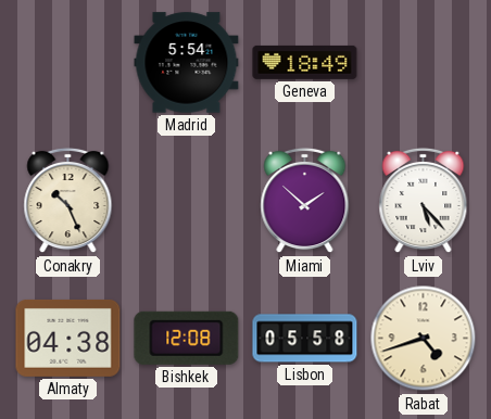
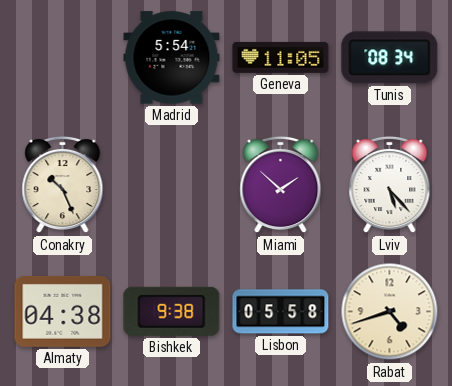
Geneva: 18:49 -> 11:05
Tunis: none -> 08:34
Bishkek: 12:08 -> 9:38
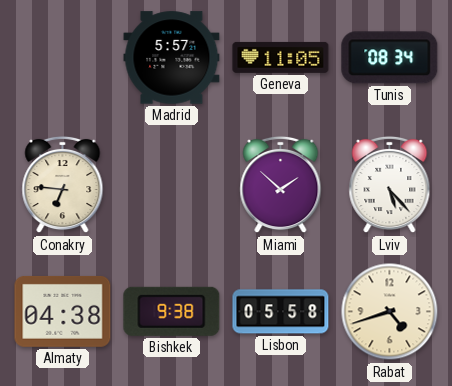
Madrid: 5:54 -> 5:57
Conakry: 10:26 -> 6:46
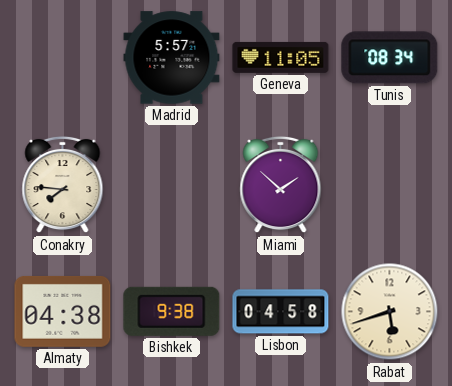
Conakry: 6:46 -> 7:46
Lviv: 5:23 -> none
Lisbon: 05:58 -> 04:58
Rabat: 4:42 -> 5:42
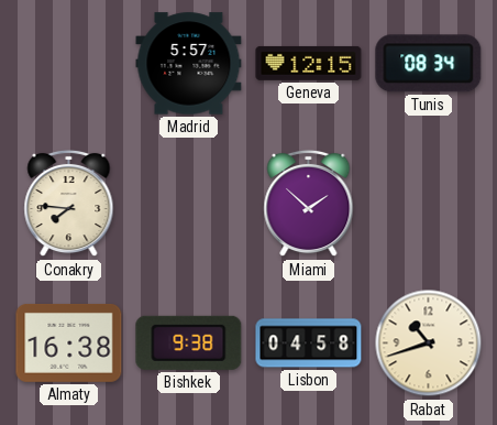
Geneva: 11:05 -> 12:15
Almaty: 04:38 -> 16:38
Rabat: 5:42 -> 10:42
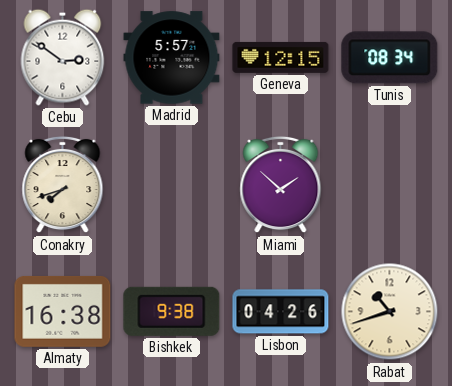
Cebu: none -> 2:51
Conakry: 7:46 -> 7:42
Lisbon: 04:58 -> 04:26
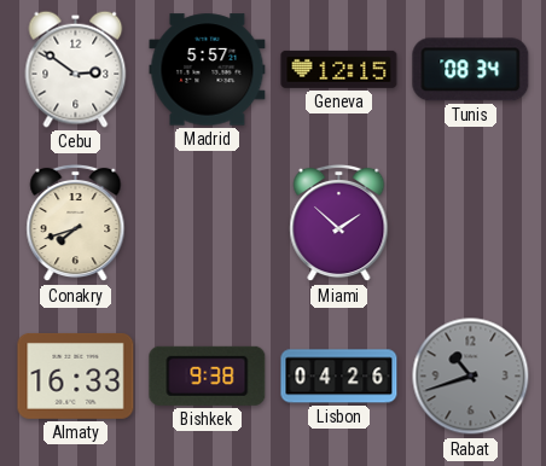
Almaty: 16:38 -> 16:33
Rabat dial: cream -> grey
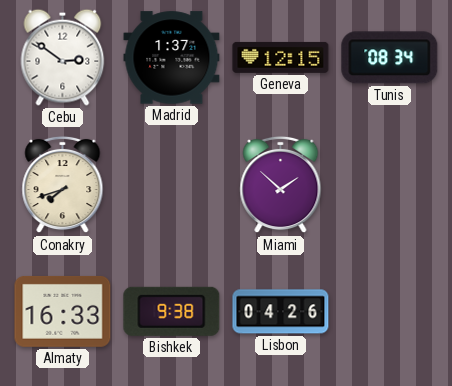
Madrid: 5:57 -> 1:37
Rabat: 10:42 -> none
